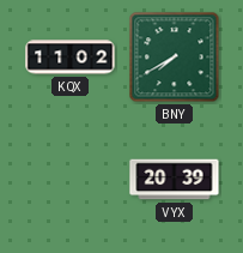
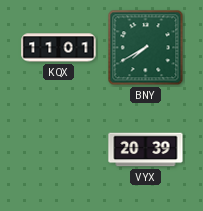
KQX: 11:02 -> 11:01
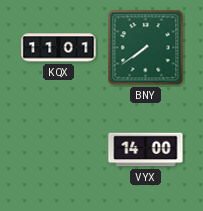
BNY: 7:40 -> 7:39
VYX: 20:39 -> 14:00
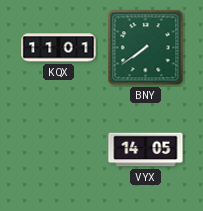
VYX: 14:00 -> 14:05
